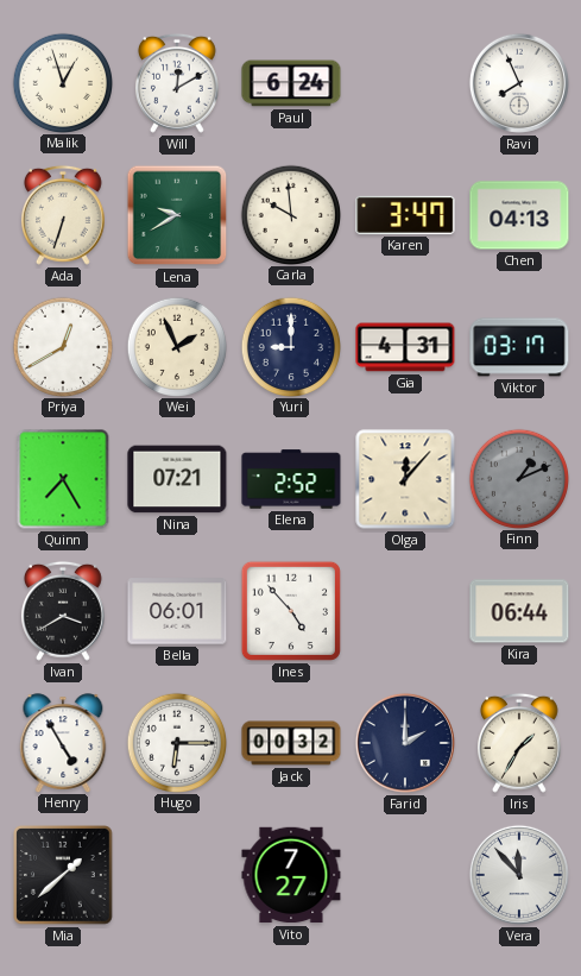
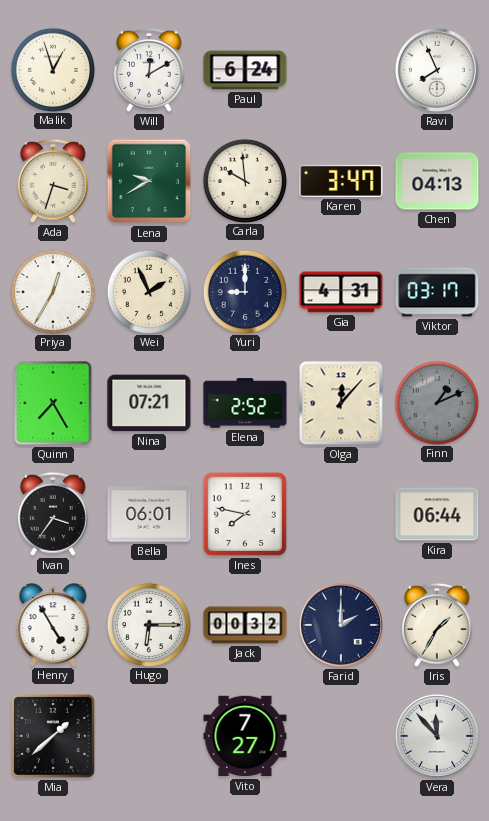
Ada: 6:33 -> 3:33
Priya: 12:40 -> 12:35
Ivan: 3:40 -> 3:36
Ines: 4:53 -> 7:47
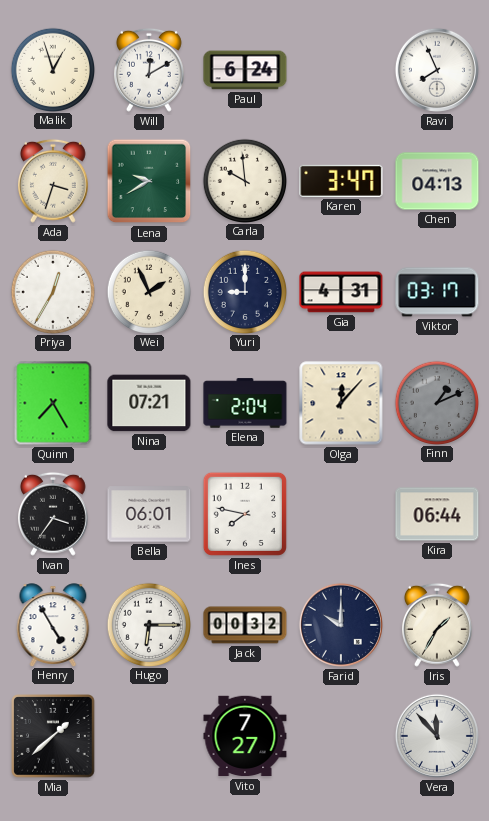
Elena: 2:52 -> 2:04
Farid: 2:00 -> 10:00
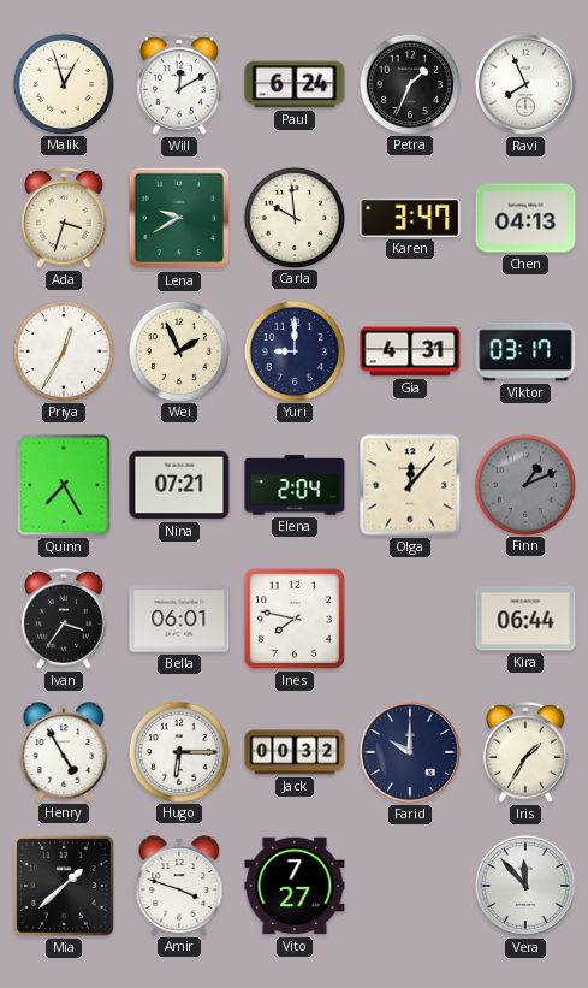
Petra: none -> 1:34
Amir: none -> 3:48
